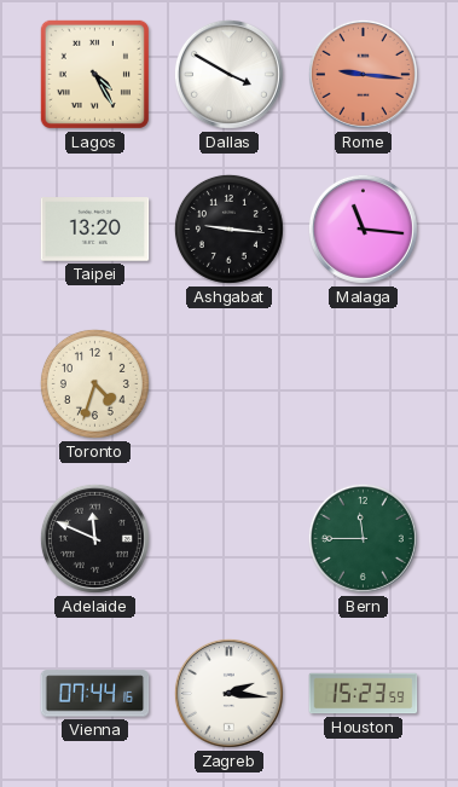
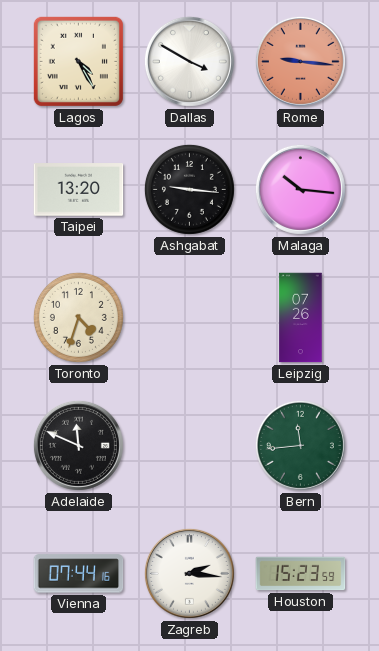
Malaga: 11:16 -> 10:16
Leipzig: none -> 07:26
Bern: 11:45 -> 11:44
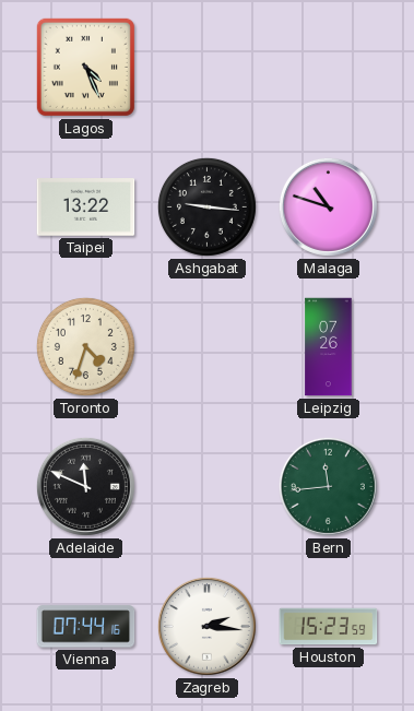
Lagos: 4:25 -> 4:26
Dallas: 3:50 -> none
Rome: 9:16 -> none
Taipei: 13:20 -> 13:22
Malaga: 10:16 -> 10:48
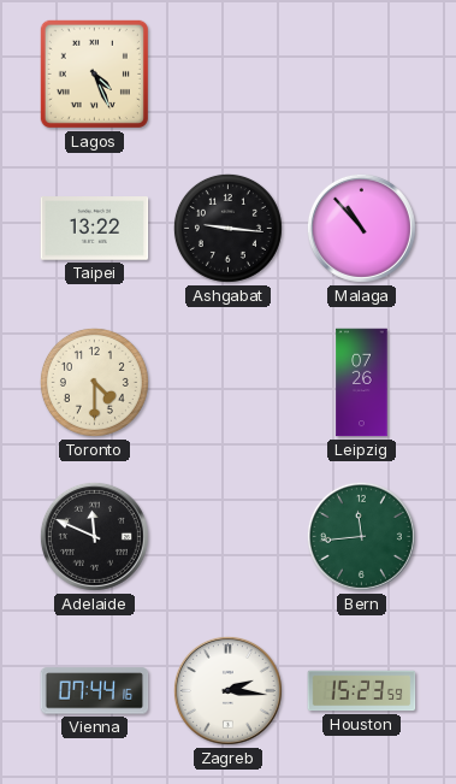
Malaga: 10:48 -> 10:53
Toronto: 4:33 -> 4:30
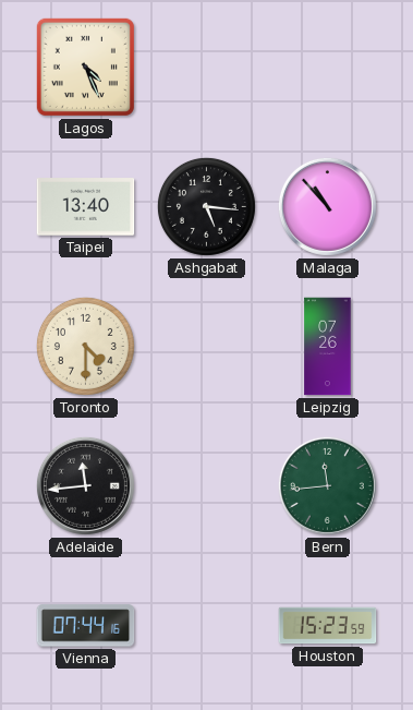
Taipei: 13:22 -> 13:40
Ashgabat: 9:16 -> 5:16
Adelaide: 11:49 -> 11:44
Zagreb: 2:16 -> none
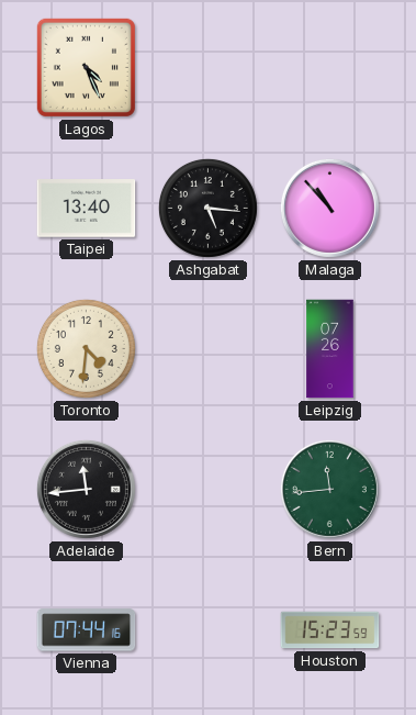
Toronto: 4:30 -> 4:31
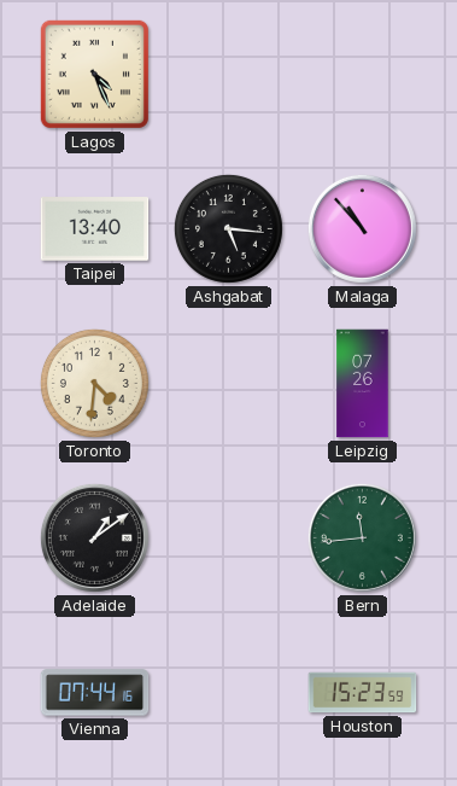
Adelaide: 11:44 -> 1:09
